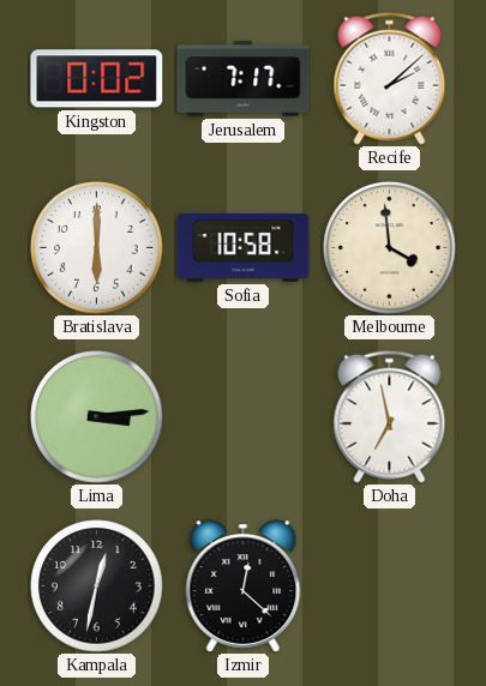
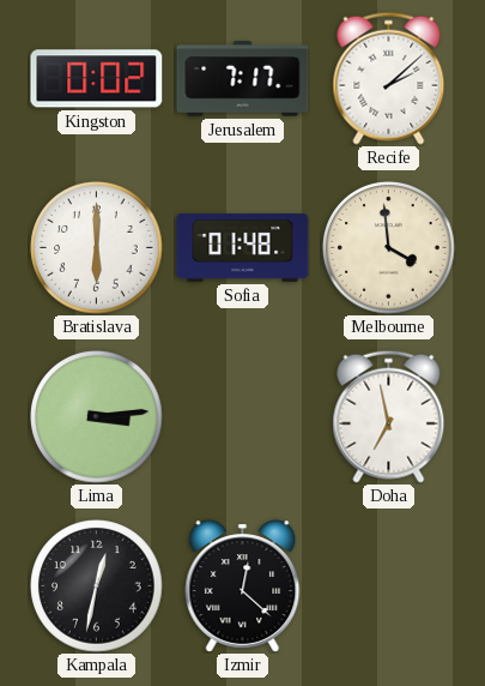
Sofia: 10:58 -> 01:48
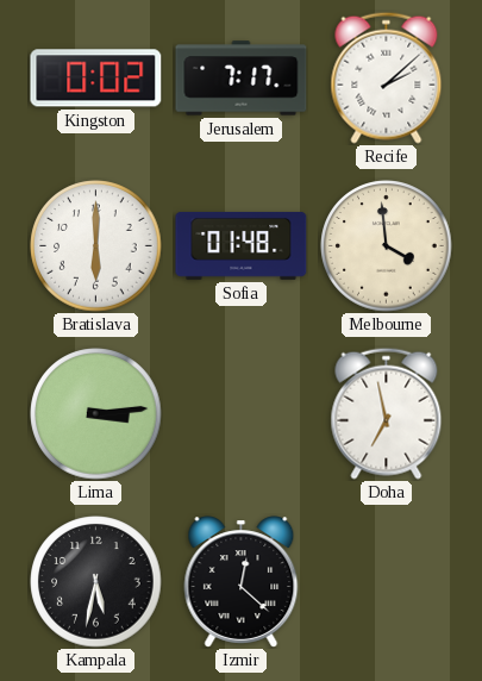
Kampala: 12:32 -> 5:32
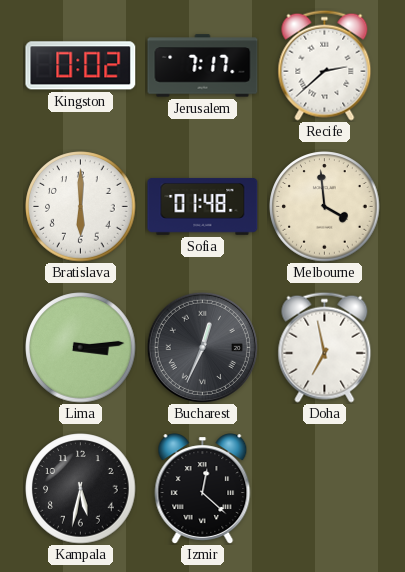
Recife: 2:08 -> 2:38
Bucharest: none -> 12:34
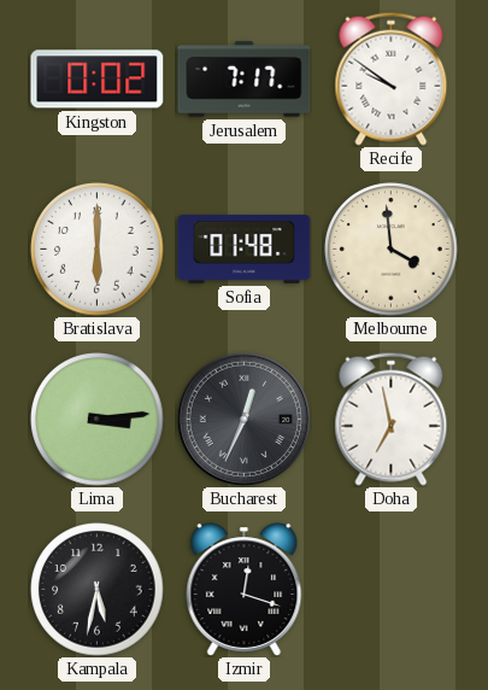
Recife: 2:38 -> 9:51
Izmir: 12:22 -> 12:18
